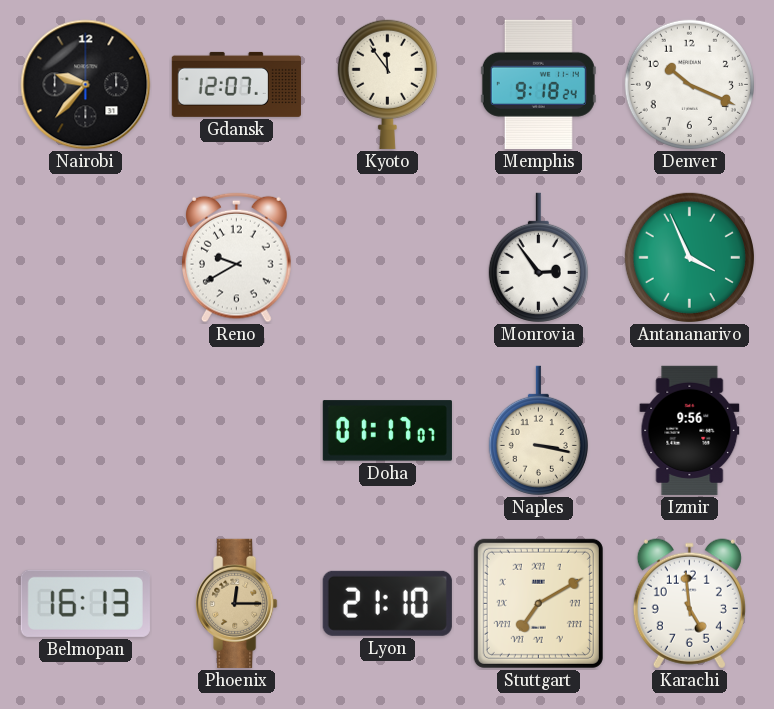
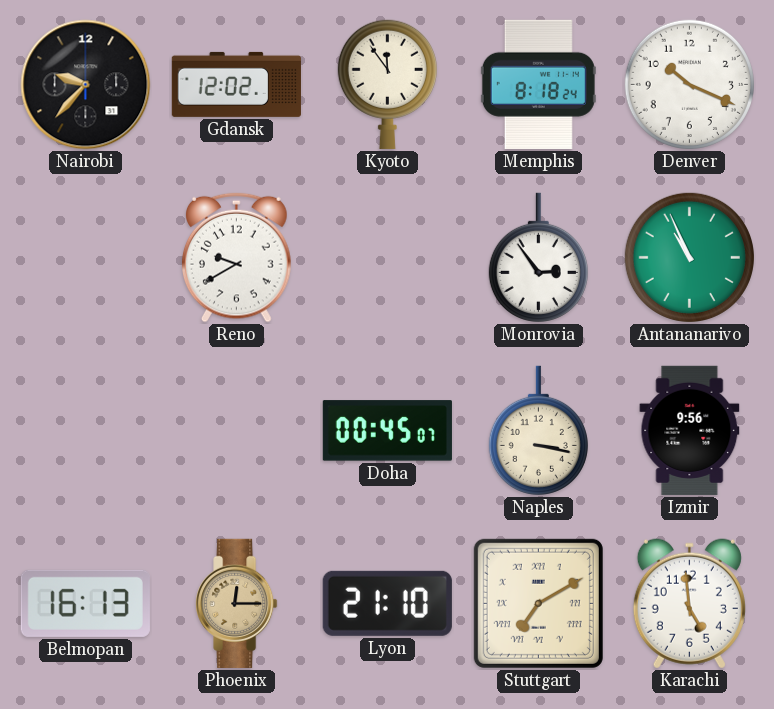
Gdansk: 12:07 -> 12:02
Memphis: 9:18 -> 8:18
Antananarivo: 3:56 -> 10:56
Doha: 01:17 -> 00:45
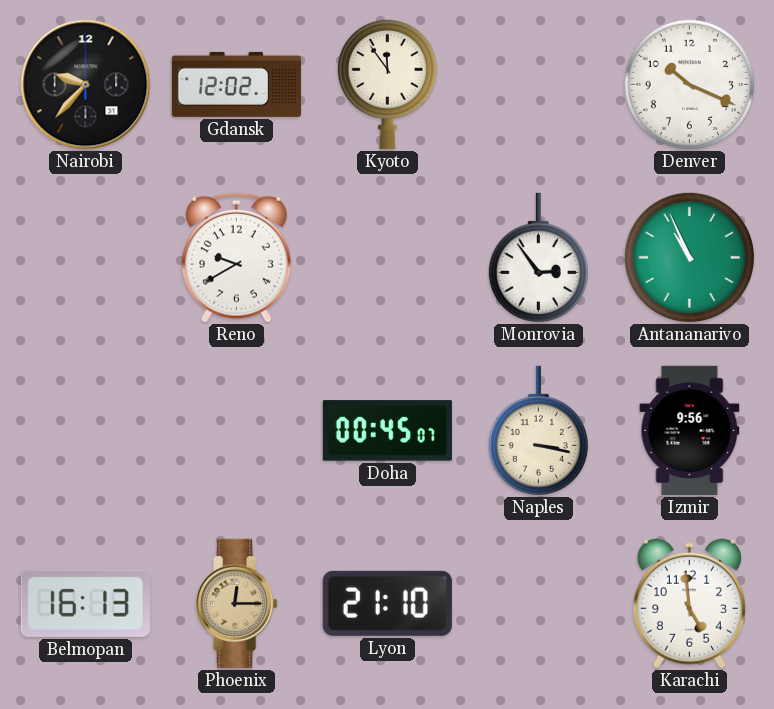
Memphis: 8:18 -> none
Stuttgart: 7:10 -> none
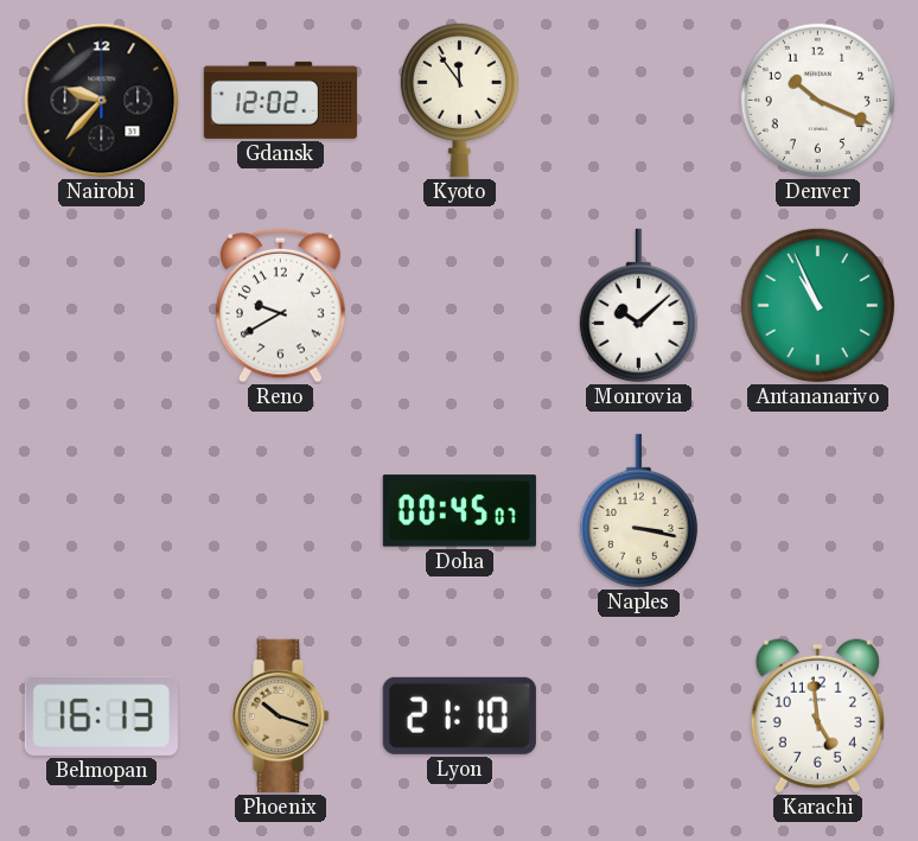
Monrovia: 2:54 -> 10:08
Izmir: 9:56 -> none
Phoenix: 12:15 -> 10:18
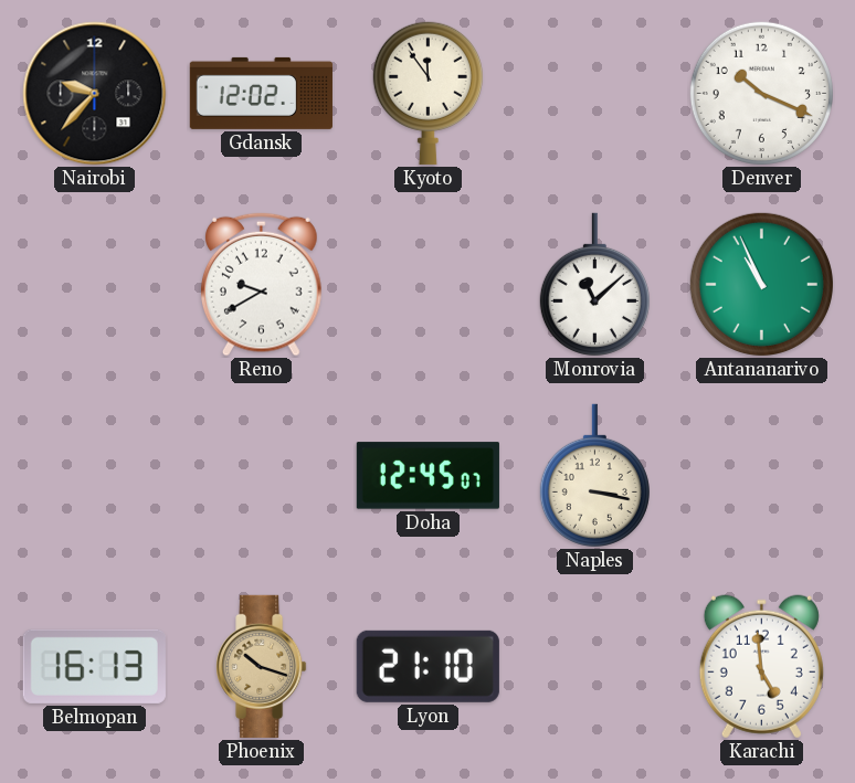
Monrovia: 10:08 -> 11:08
Doha: 00:45 -> 12:45
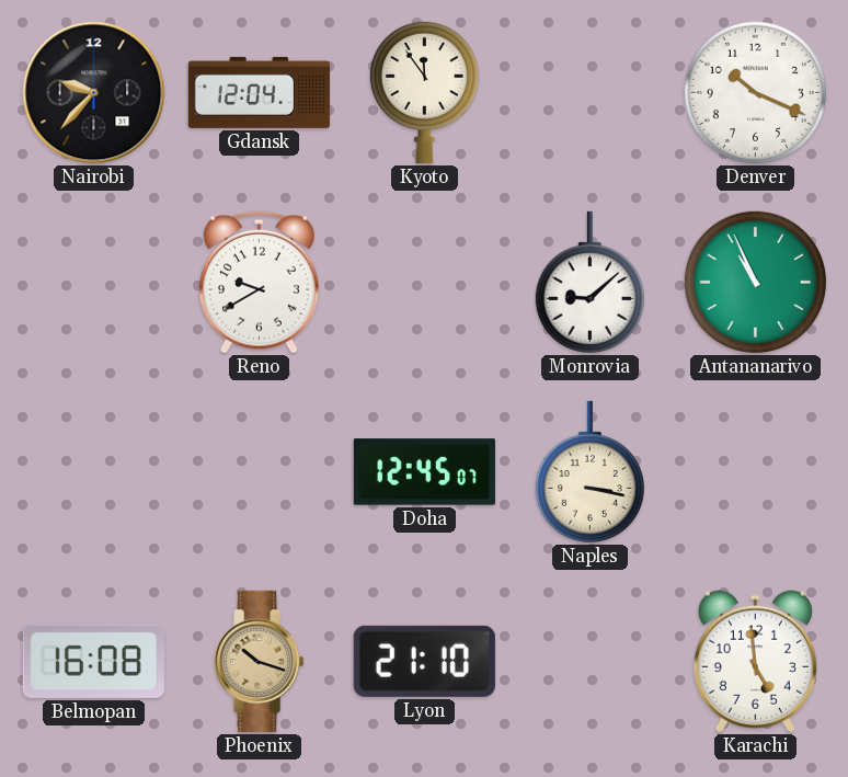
Gdansk: 12:02 -> 12:04
Monrovia: 11:08 -> 9:08
Belmopan: 16:13 -> 16:08
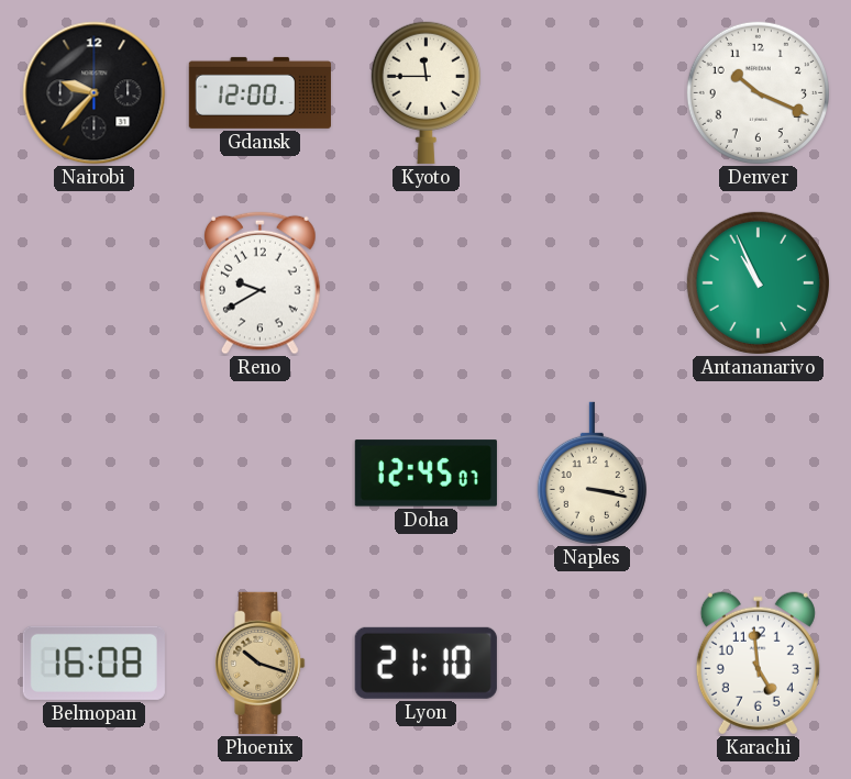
Gdansk: 12:04 -> 12:00
Kyoto: 11:54 -> 11:45
Monrovia: 9:08 -> none
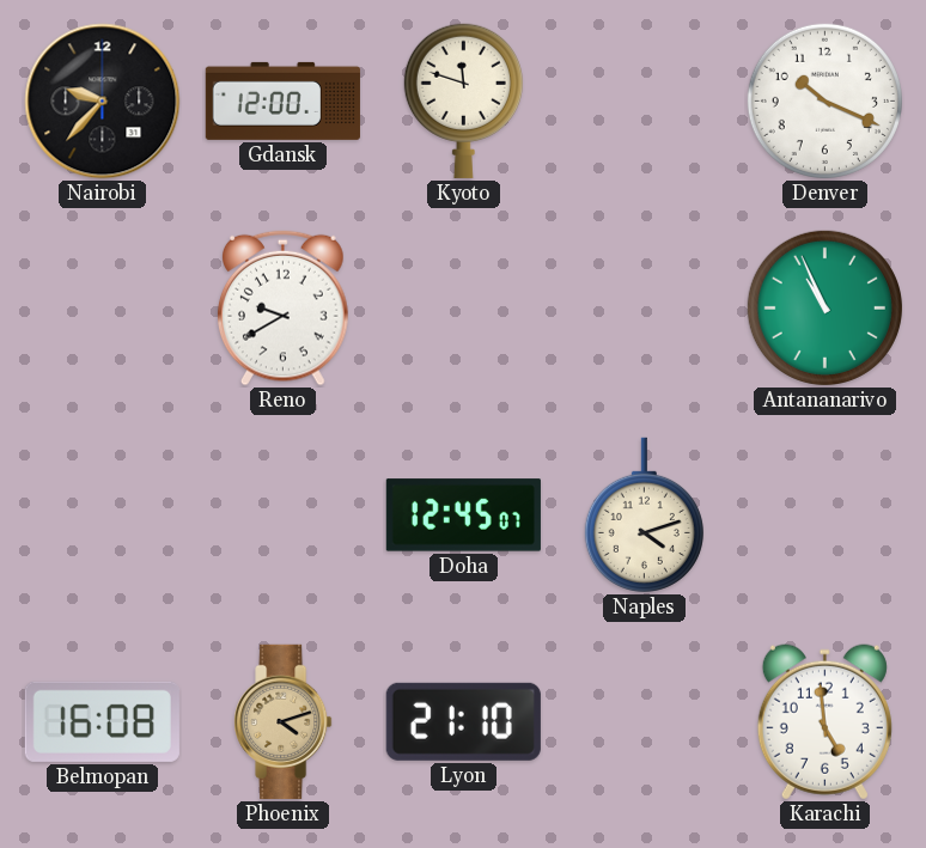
Kyoto: 11:45 -> 11:48
Naples: 3:17 -> 4:12
Phoenix: 10:18 -> 4:12
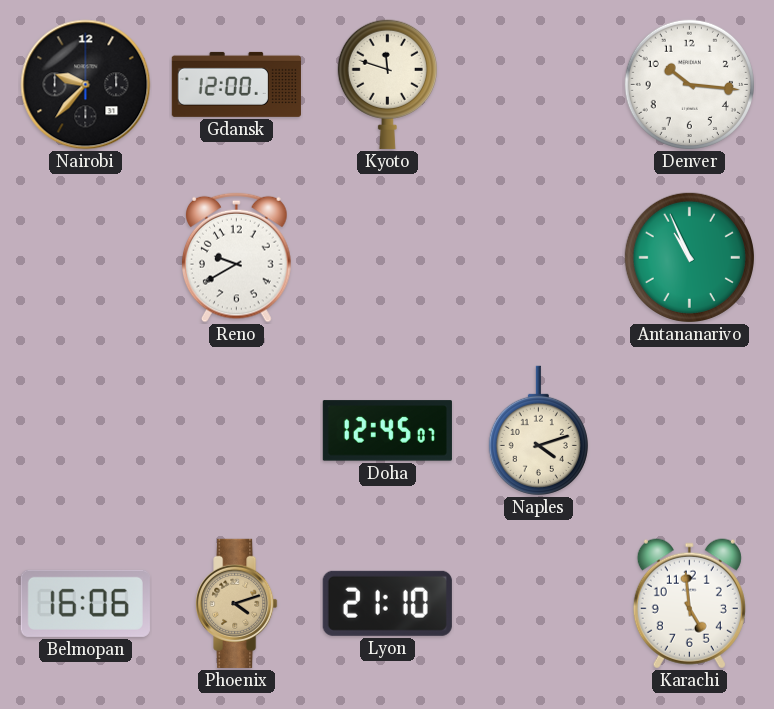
Denver: 10:19 -> 10:16
Belmopan: 16:08 -> 16:06
